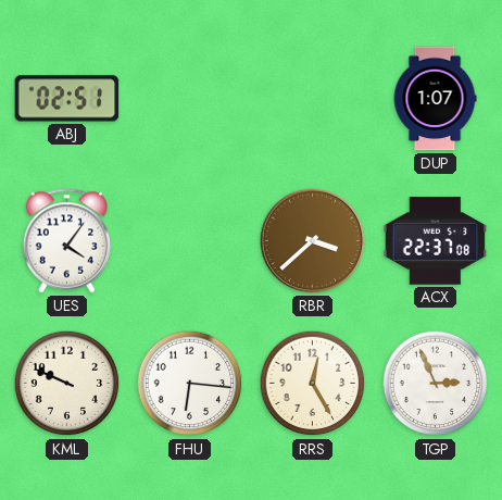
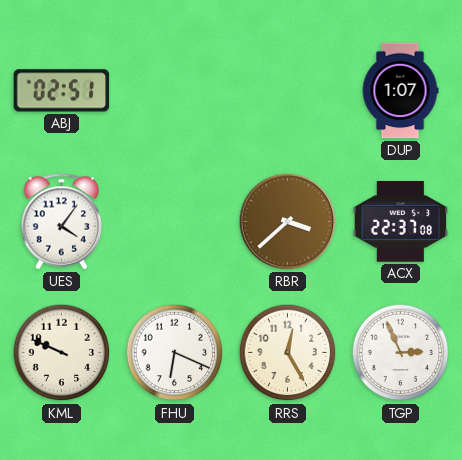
FHU: 6:16 -> 6:19
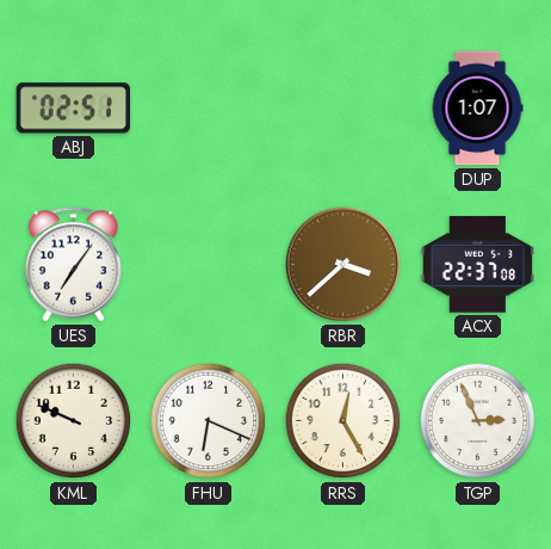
UES: 4:06 -> 7:06
